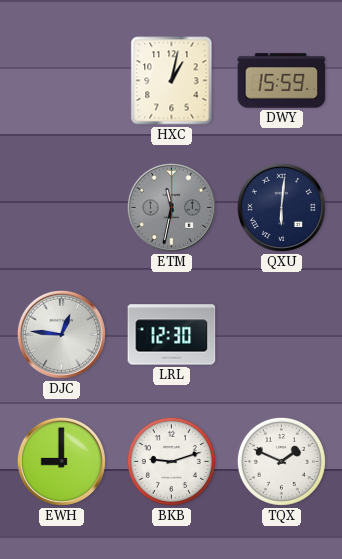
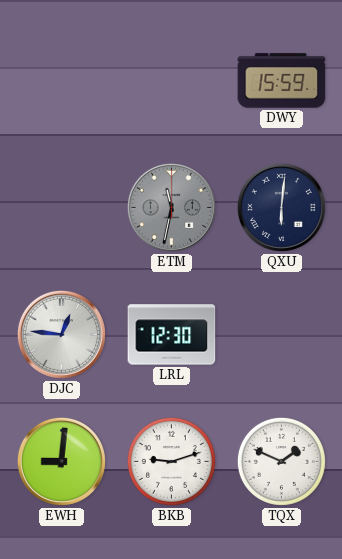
HXC: 1:02 -> none
EWH: 9:00 -> 9:01
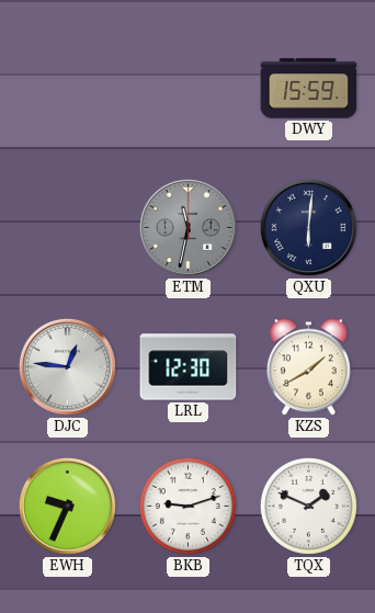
KZS: none -> 1:40
EWH: 9:01 -> 9:34
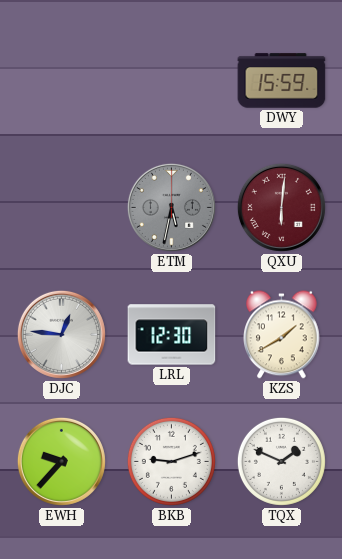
ETM: 11:32 -> 5:32
QXU dial: navy -> burgundy
EWH: 9:34 -> 9:37
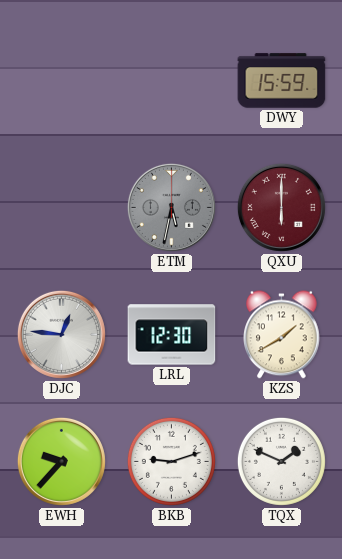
QXU: 6:01 -> 6:00
